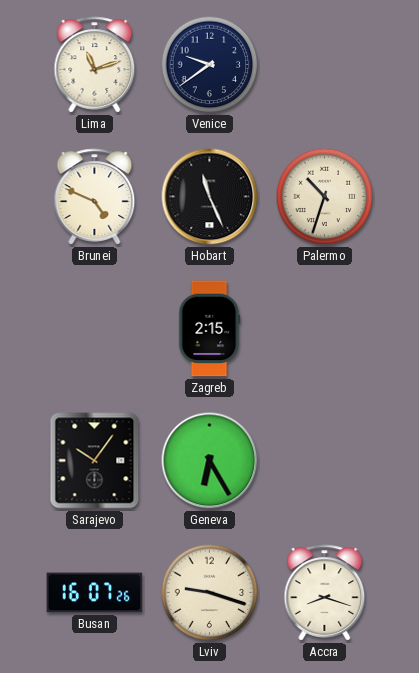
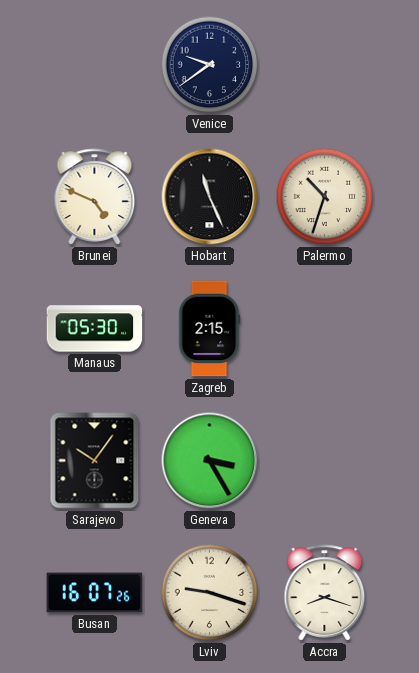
Lima: 11:12 -> none
Manaus: none -> 05:30
Geneva: 6:25 -> 3:25
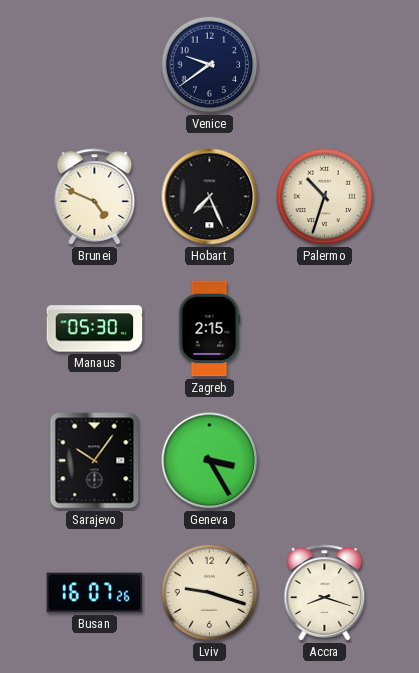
Hobart: 11:26 -> 7:26
